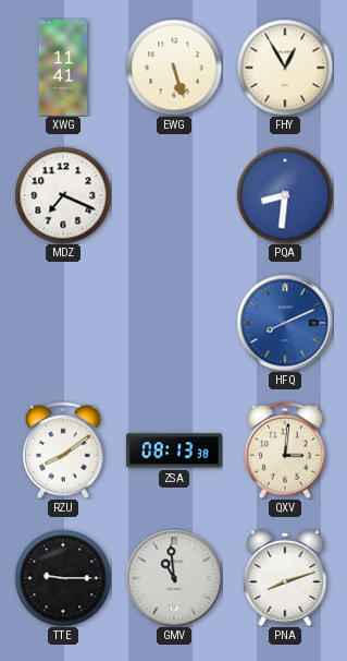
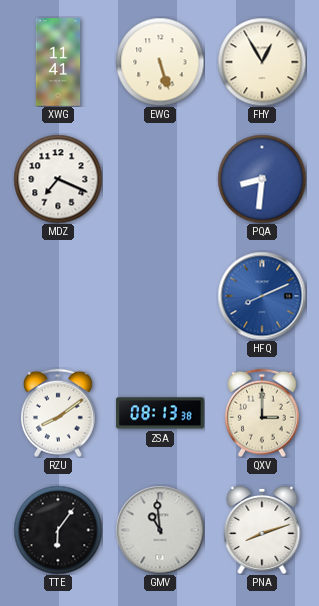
QXV: 3:01 -> 3:00
TTE: 9:15 -> 6:06
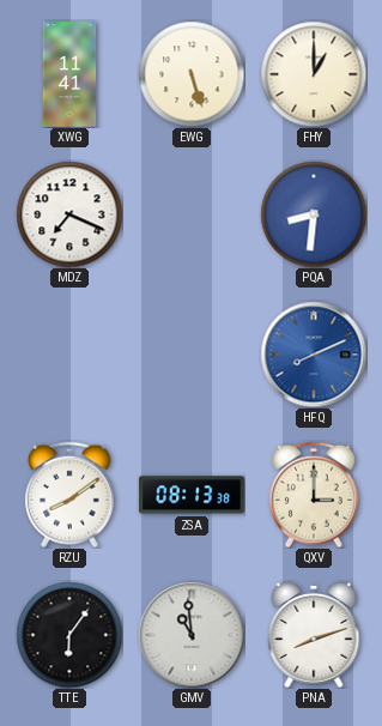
FHY: 12:55 -> 1:00
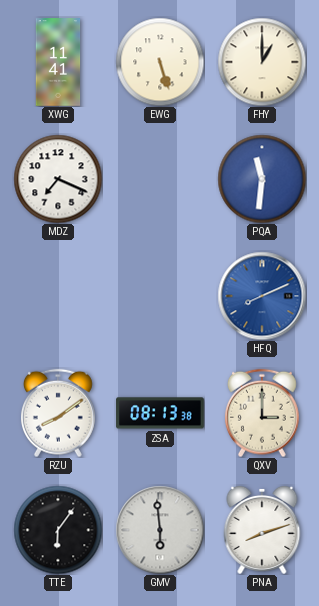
PQA: 8:31 -> 11:31
GMV: 10:59 -> 5:59
